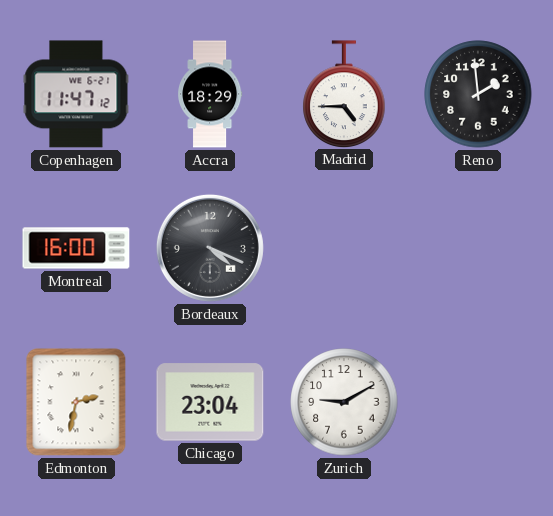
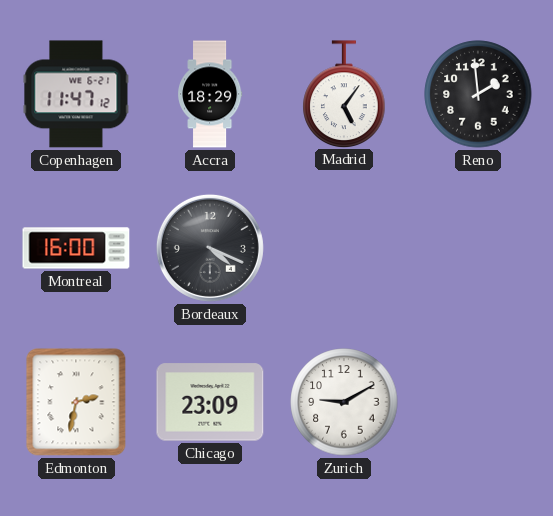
Madrid: 4:45 -> 5:06
Chicago: 23:04 -> 23:09
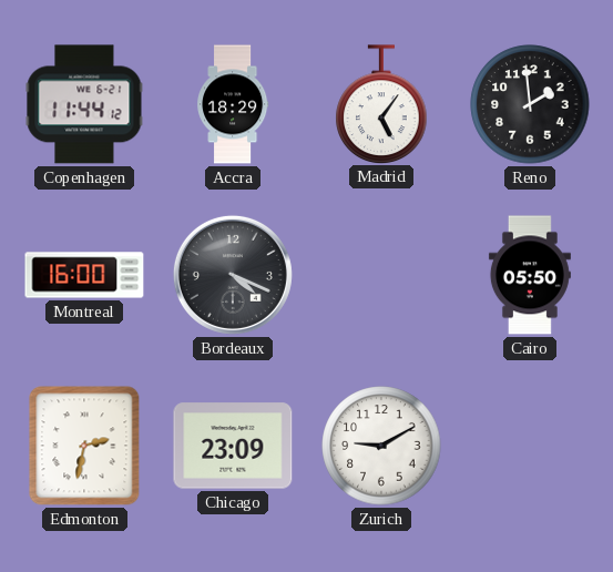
Copenhagen: 11:47 -> 11:44
Cairo: none -> 05:50
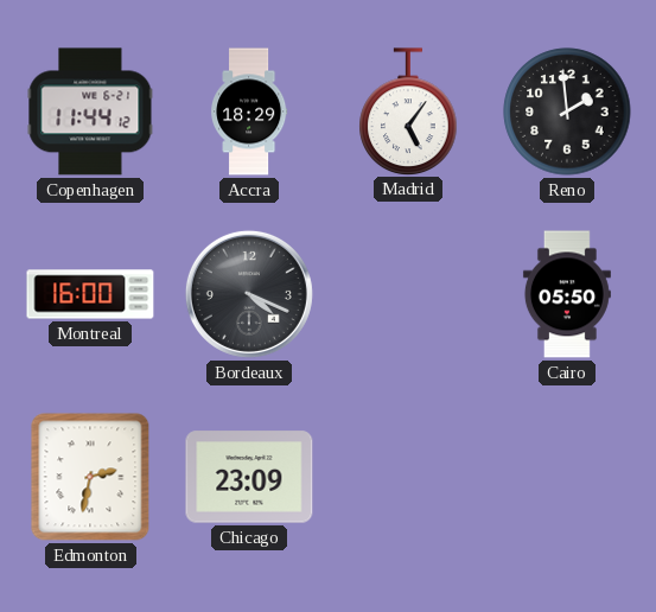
Zurich: 9:10 -> none
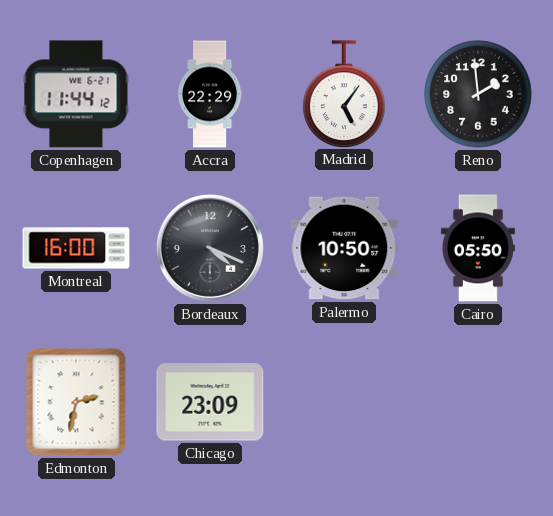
Accra: 18:29 -> 22:29
Palermo: none -> 10:50
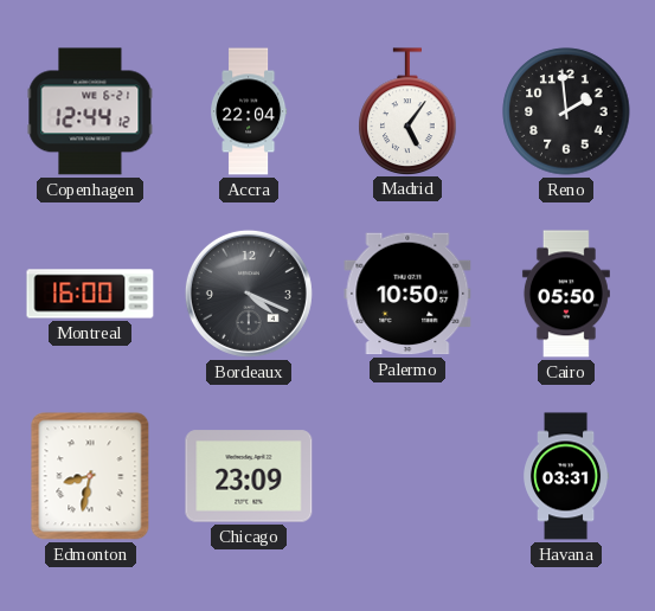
Copenhagen: 11:44 -> 12:44
Accra: 22:29 -> 22:04
Edmonton: 2:32 -> 8:32
Havana: none -> 03:31
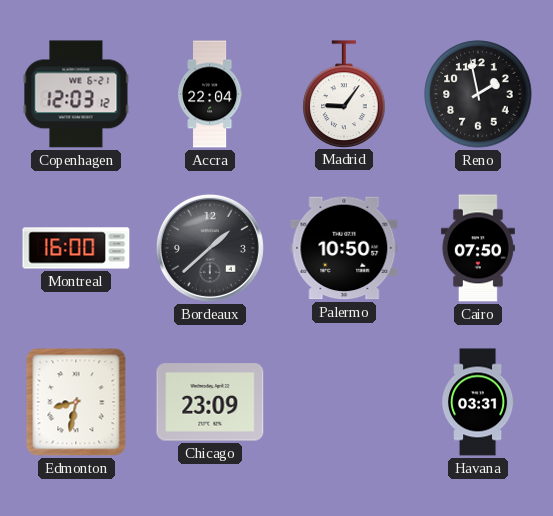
Copenhagen: 12:44 -> 12:03
Madrid: 5:06 -> 9:06
Reno: 1:59 -> 1:58
Bordeaux: 4:19 -> 1:38
Cairo: 05:50 -> 07:50
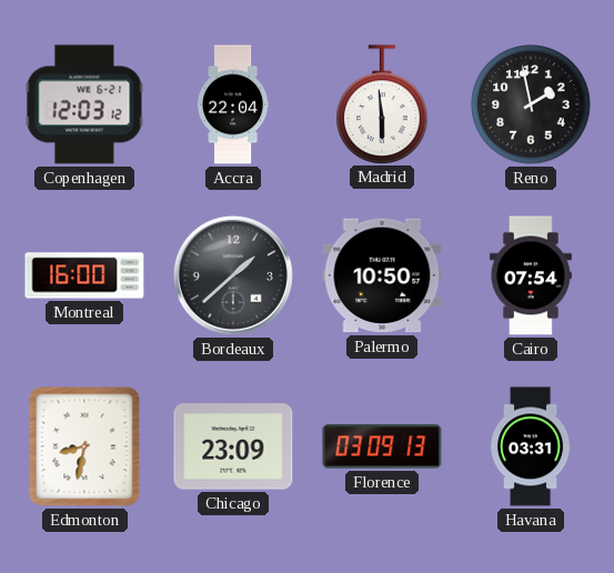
Madrid: 9:06 -> 5:59
Cairo: 07:50 -> 07:54
Florence: none -> 03:09
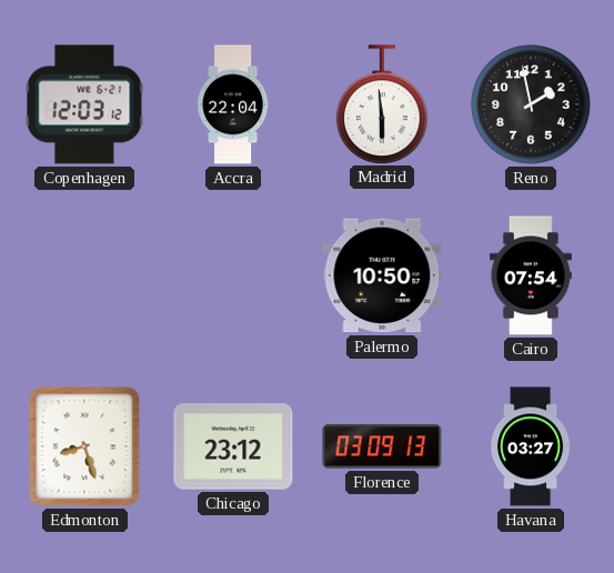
Montreal: 16:00 -> none
Bordeaux: 1:38 -> none
Edmonton: 8:32 -> 8:27
Chicago: 23:09 -> 23:12
Havana: 03:31 -> 03:27
